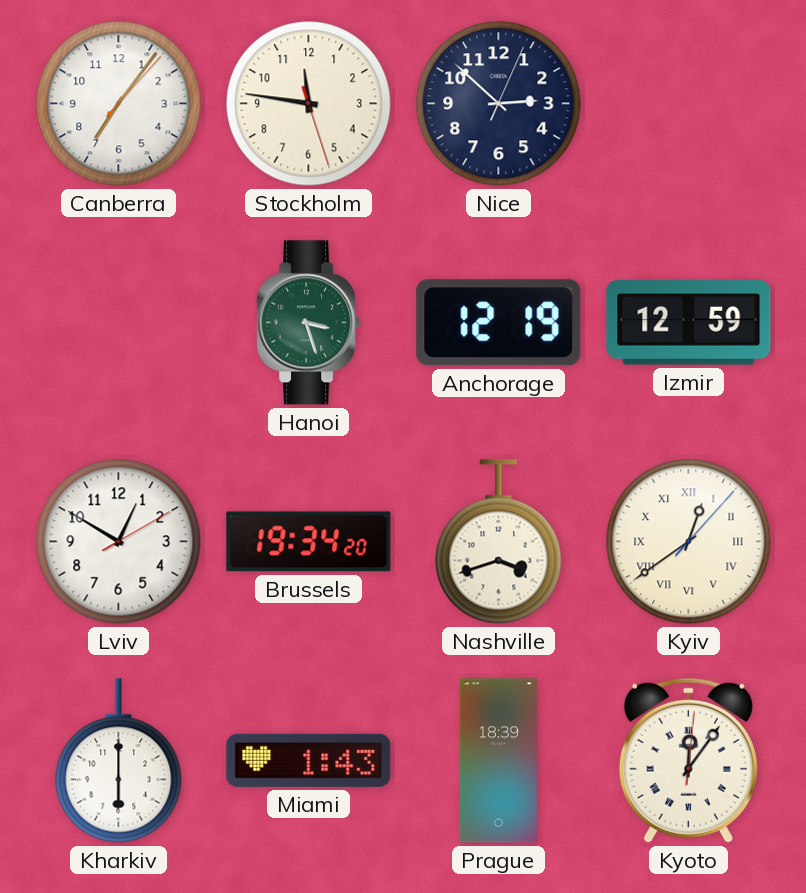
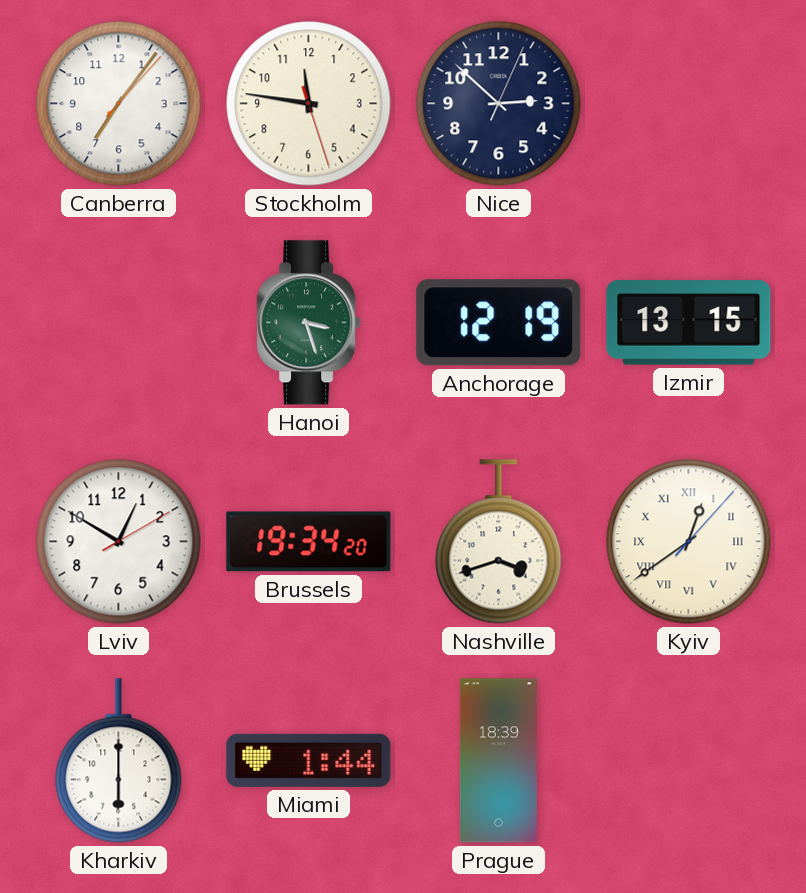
Izmir: 12:59 -> 13:15
Miami: 1:43 -> 1:44
Kyoto: 12:06 -> none
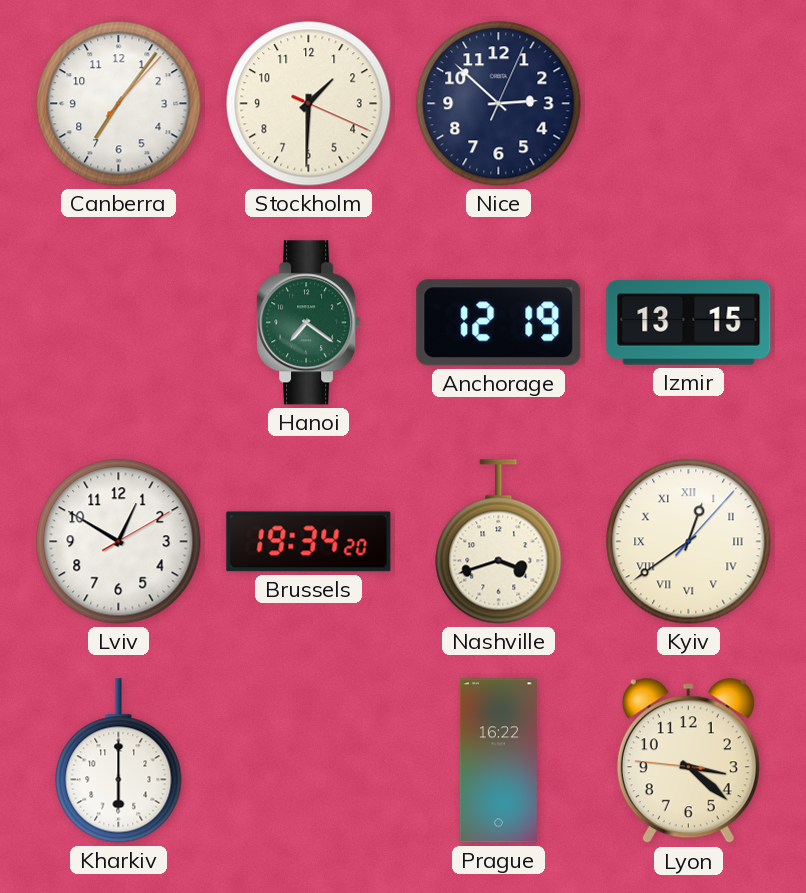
Stockholm: 11:46 -> 1:30
Hanoi: 3:27 -> 7:21
Miami: 1:44 -> none
Prague: 18:39 -> 16:22
Lyon: none -> 3:21
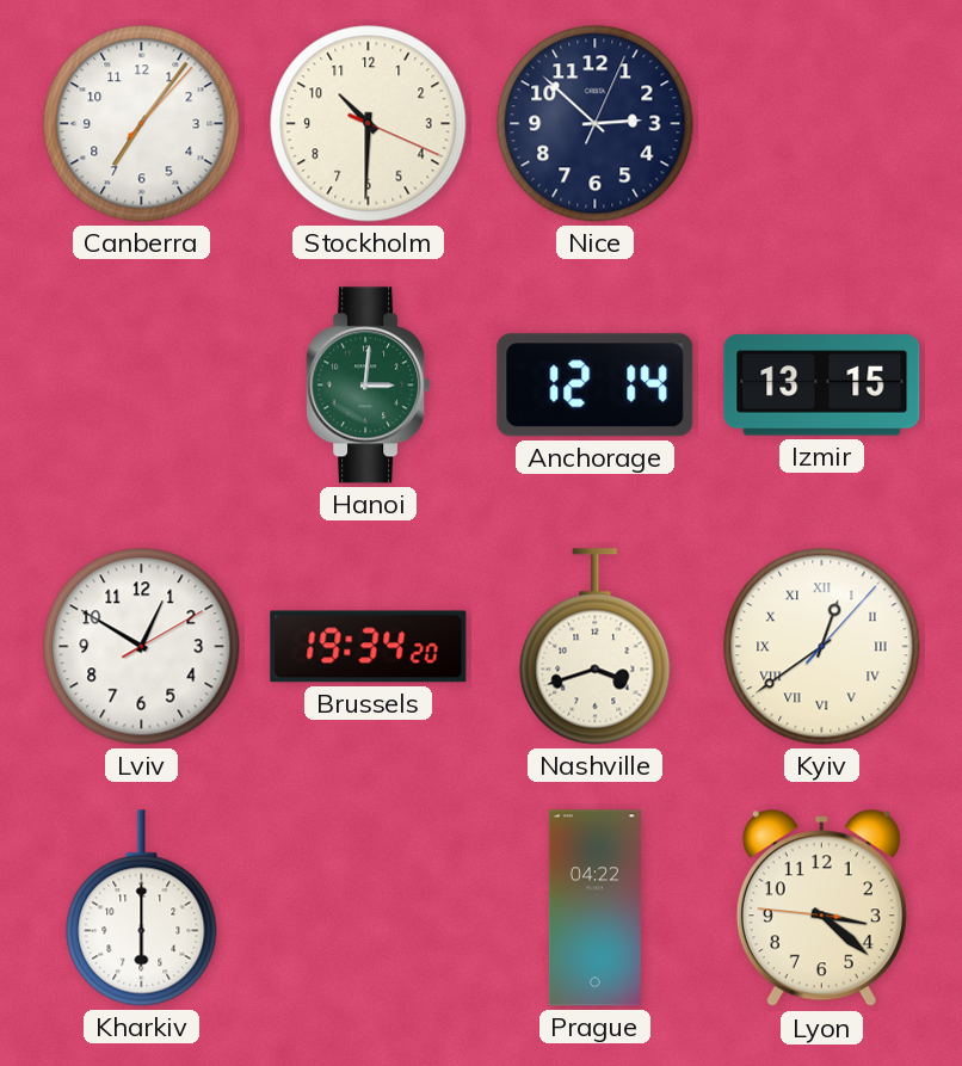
Stockholm: 1:30 -> 10:30
Hanoi: 7:21 -> 3:01
Anchorage: 12:19 -> 12:14
Prague: 16:22 -> 04:22
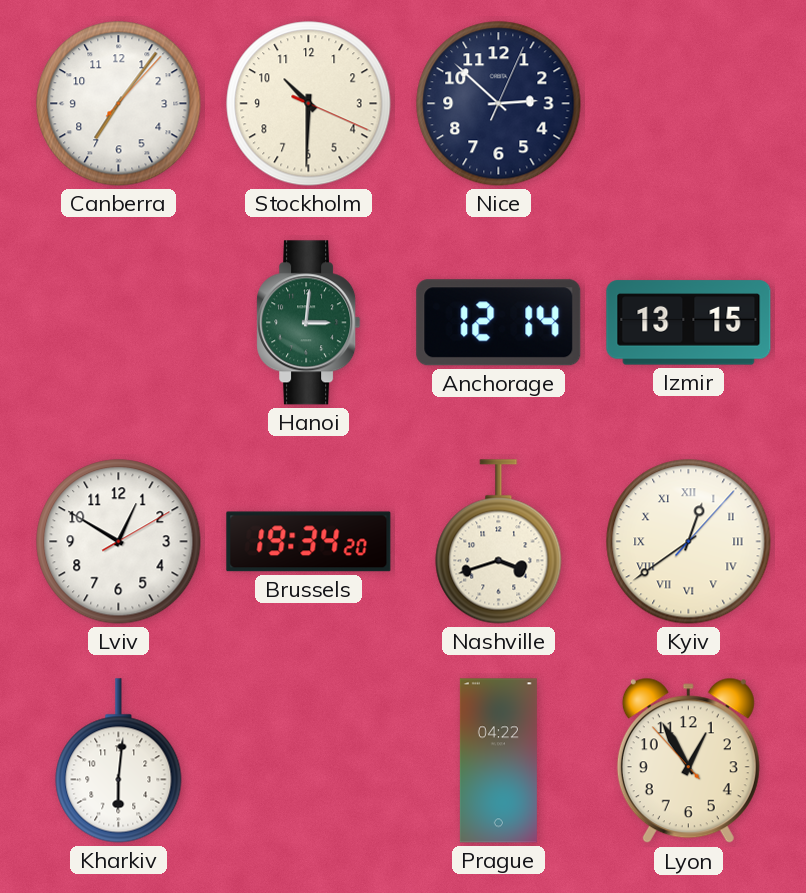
Kharkiv: 6:00 -> 6:01
Lyon: 3:21 -> 12:54
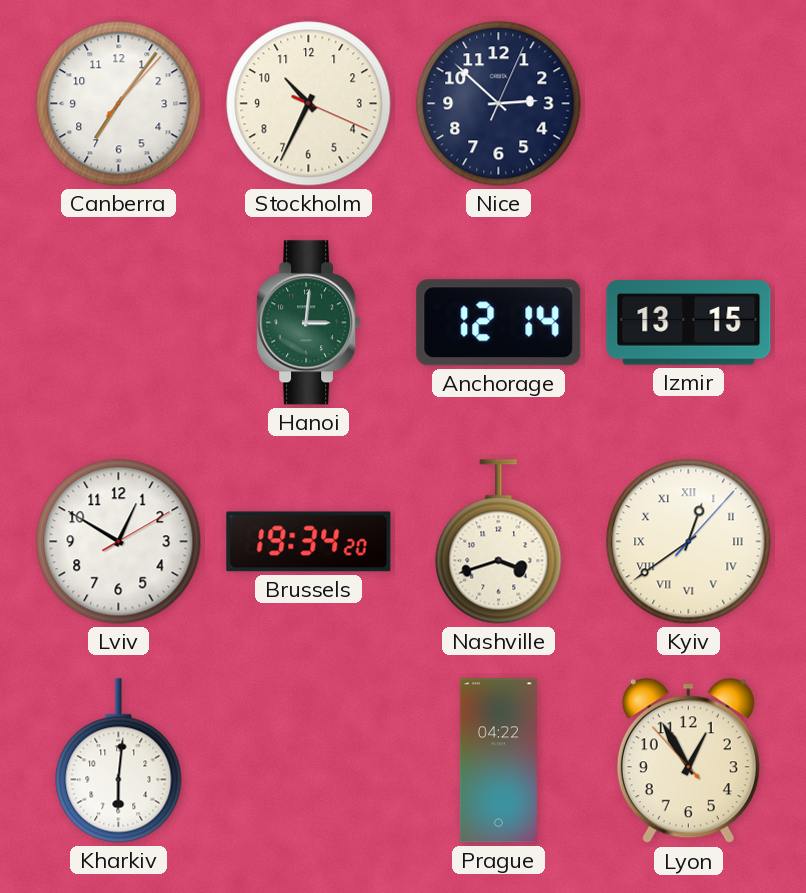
Stockholm: 10:30 -> 10:34
